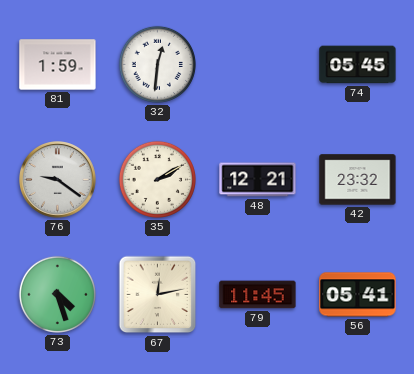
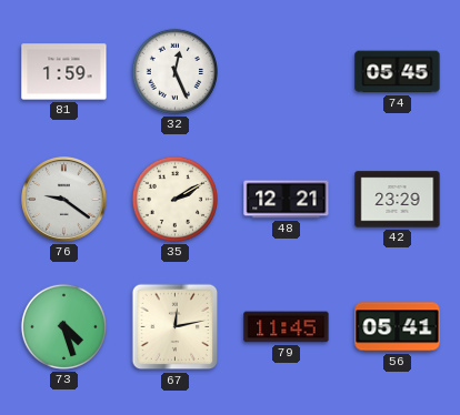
32: 12:31 -> 12:26
42: 23:32 -> 23:29
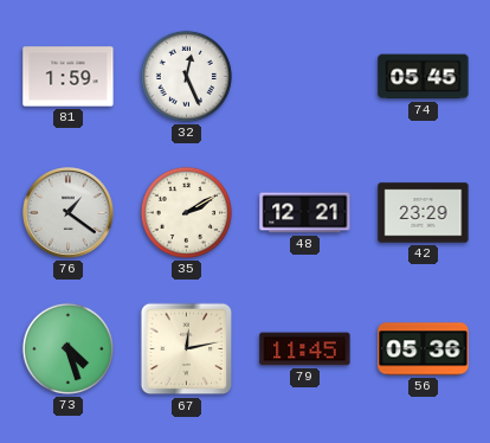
76: 9:21 -> 1:21
56: 05:41 -> 05:36
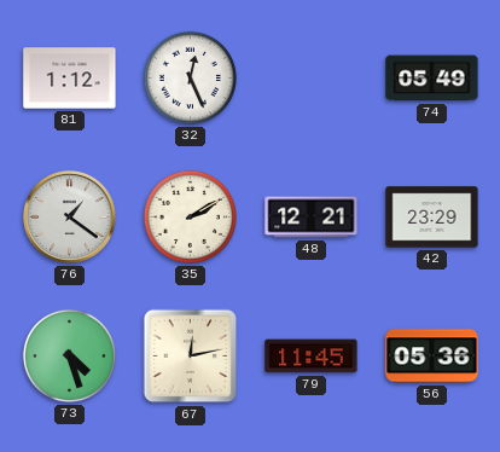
81: 1:59 -> 1:12
74: 05:45 -> 05:49
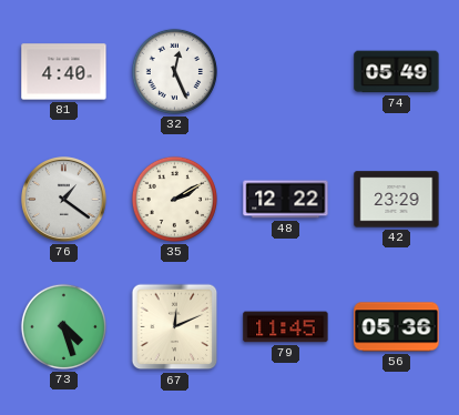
81: 1:12 -> 4:40
48: 12:21 -> 12:22
67: 12:13 -> 12:11
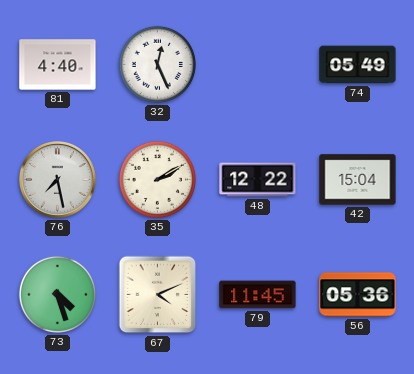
76: 1:21 -> 7:28
42: 23:29 -> 15:04
67: 12:11 -> 4:11
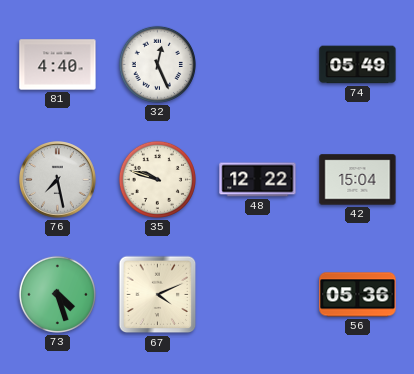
35: 2:10 -> 9:48
79: 11:45 -> none
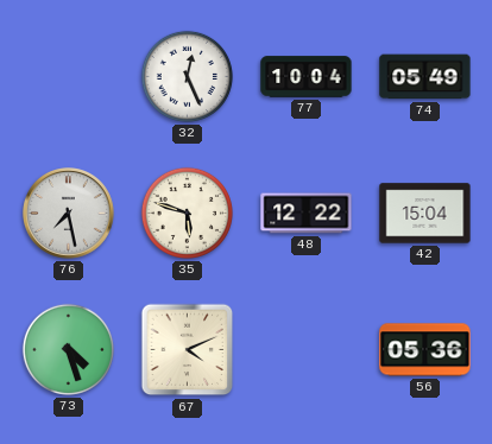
81: 4:40 -> none
77: none -> 10:04
35: 9:48 -> 5:48
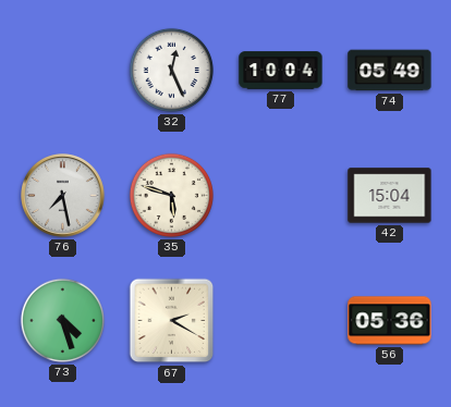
48: 12:22 -> none
67: 4:11 -> 2:20
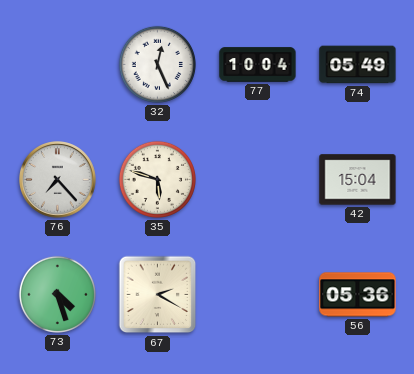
76: 7:28 -> 7:23
